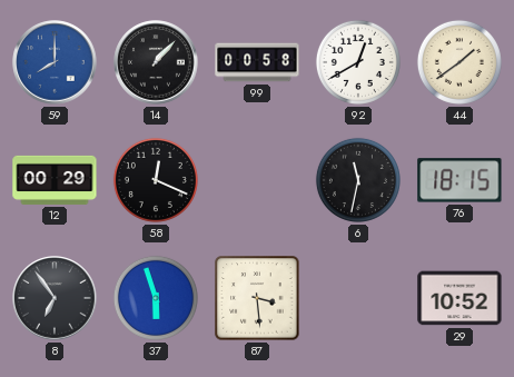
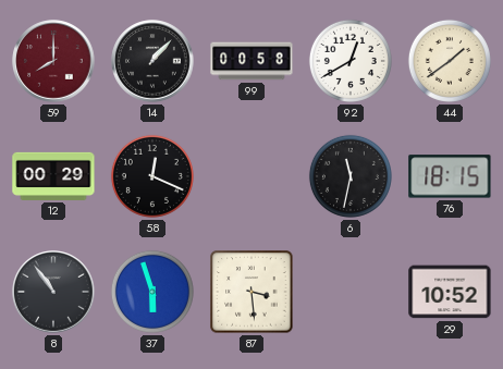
59 dial: blue -> burgundy
8: 6:54 -> 10:54
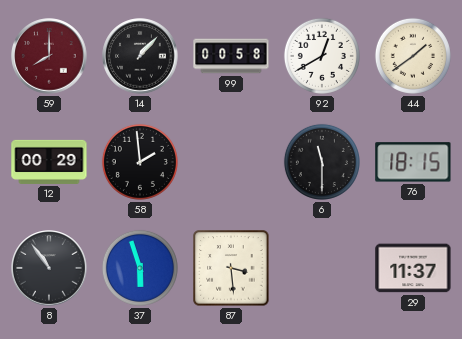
58: 12:19 -> 1:59
6: 11:32 -> 11:30
29: 10:52 -> 11:37
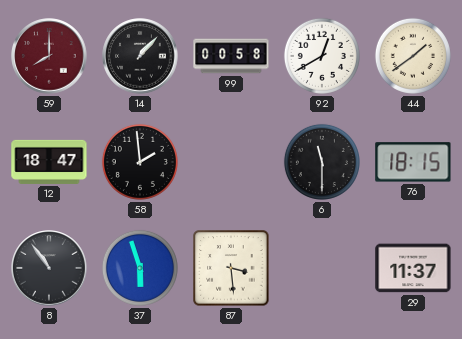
12: 00:29 -> 18:47
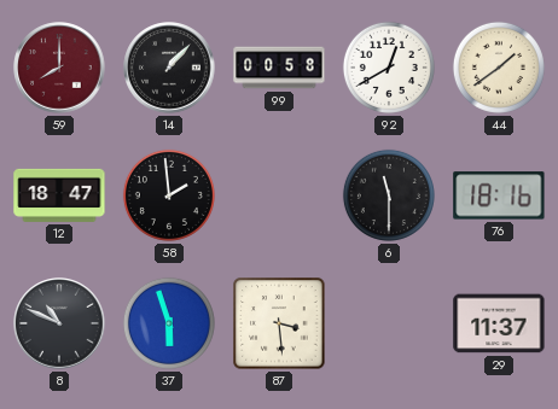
76: 18:15 -> 18:16
8: 10:54 -> 10:49
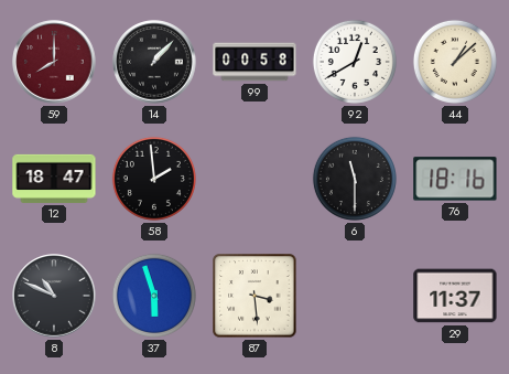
44: 1:39 -> 1:08
